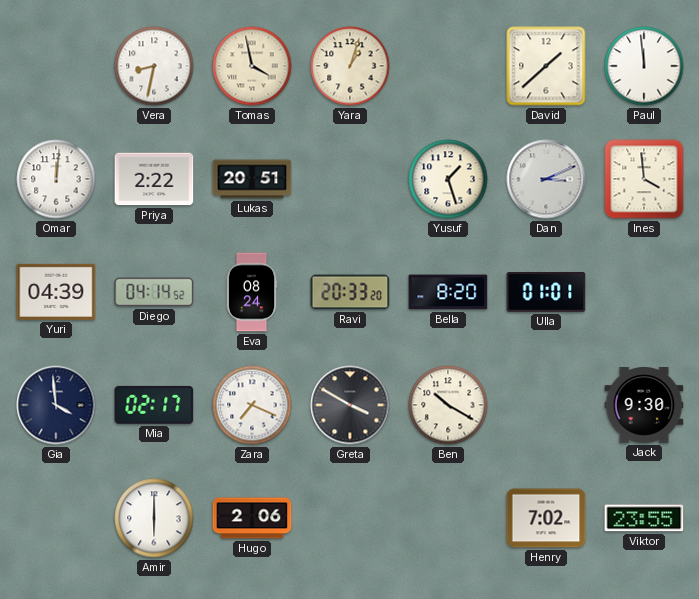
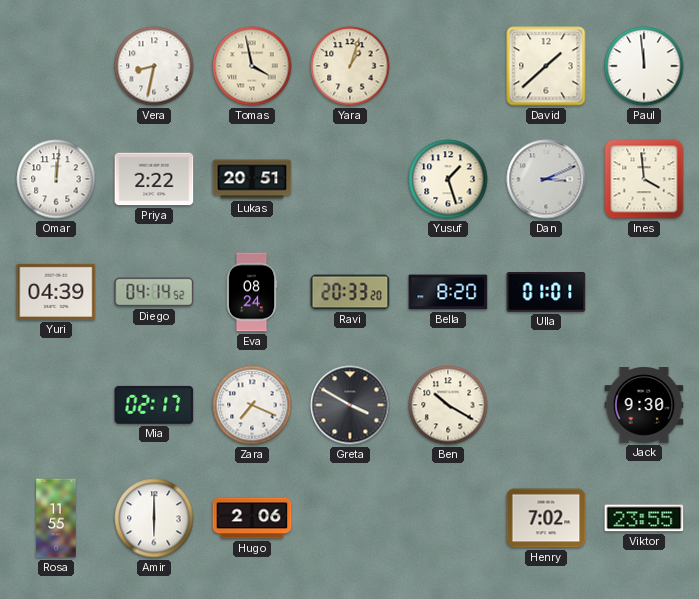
Gia: 3:59 -> none
Rosa: none -> 11:55
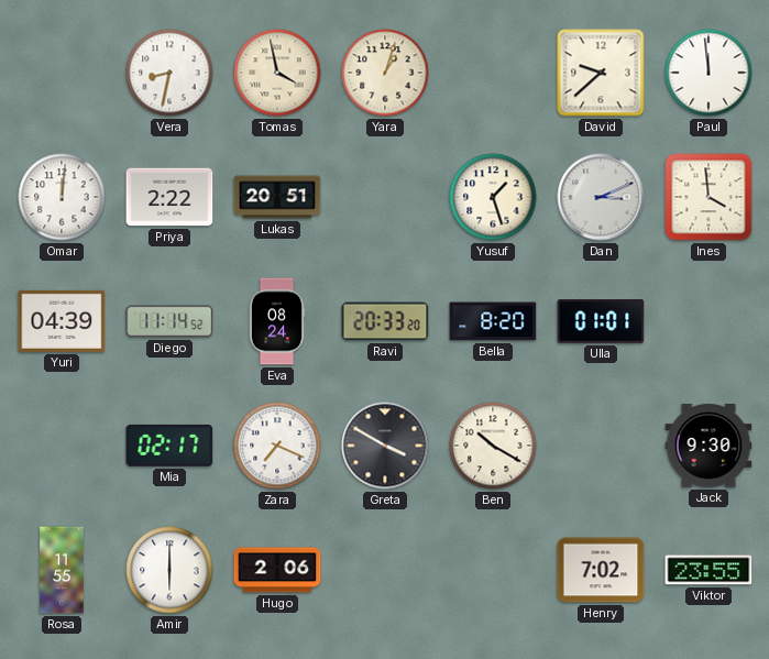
David: 1:38 -> 9:38
Diego: 04:14 -> 11:14
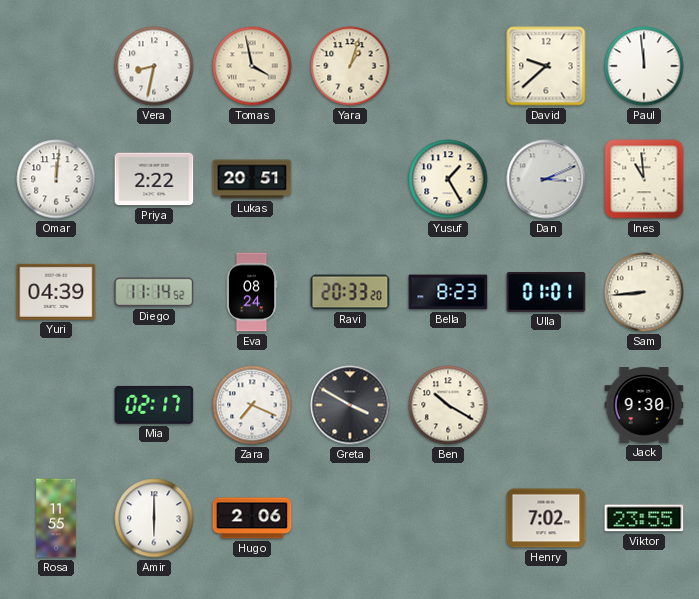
Yusuf: 1:27 -> 1:25
Ines: 3:59 -> 10:59
Bella: 8:20 -> 8:23
Sam: none -> 8:44
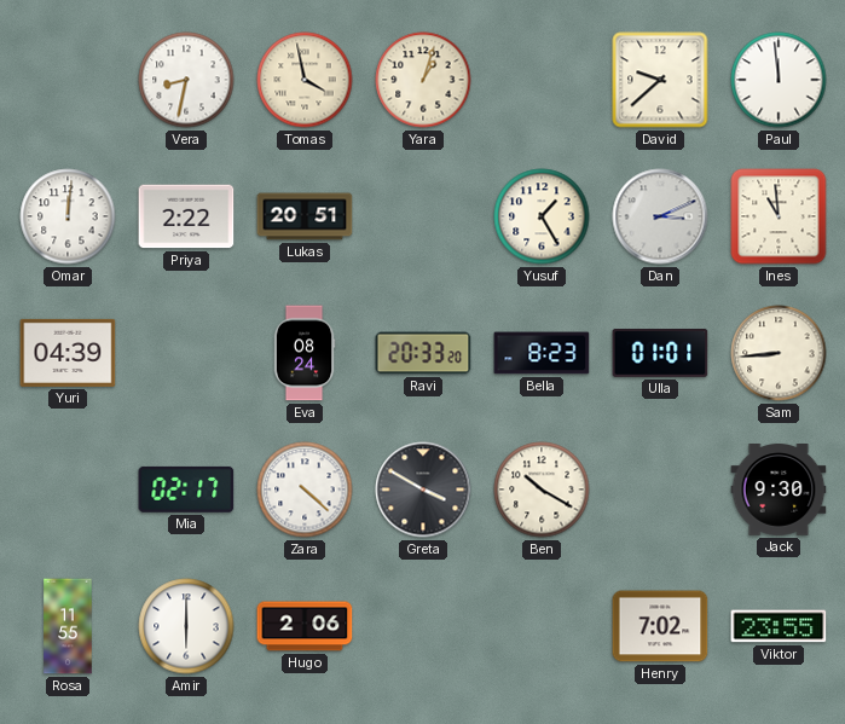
Diego: 11:14 -> none
Zara: 7:19 -> 4:22
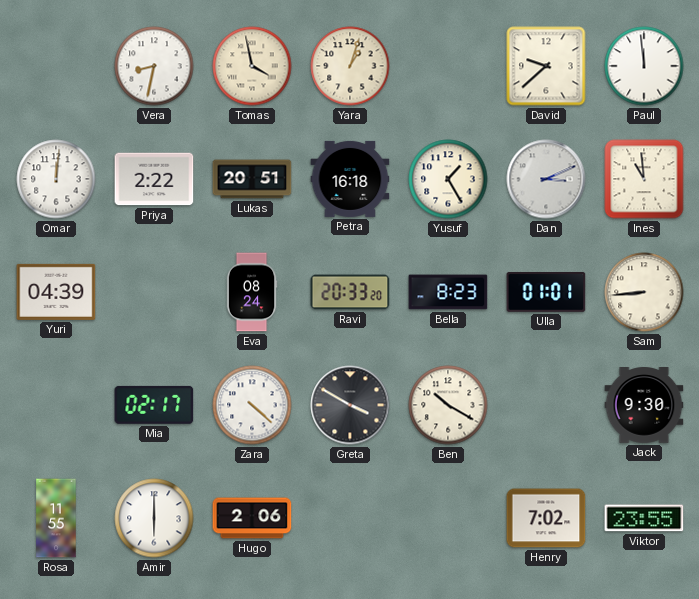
Petra: none -> 16:18
